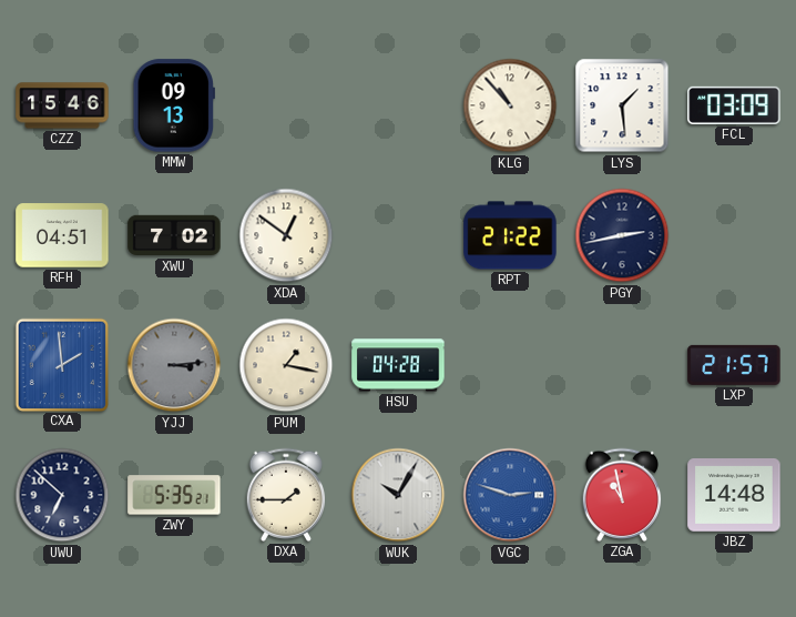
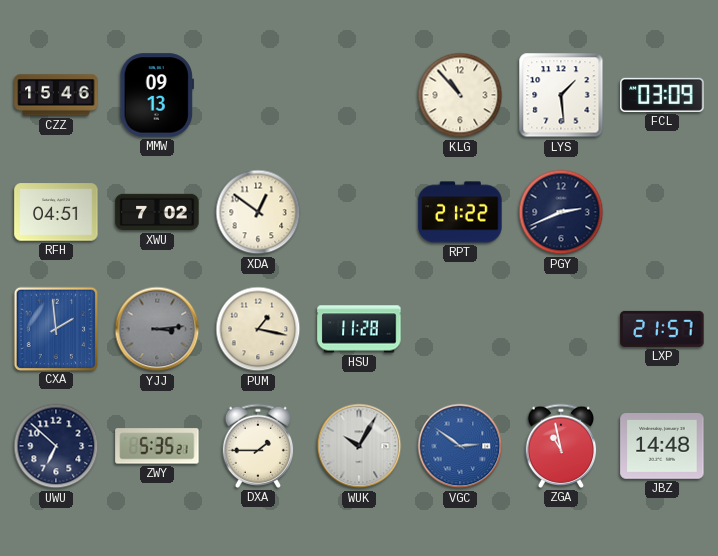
PGY: 2:43 -> 2:41
HSU: 04:28 -> 11:28
VGC: 2:48 -> 2:51
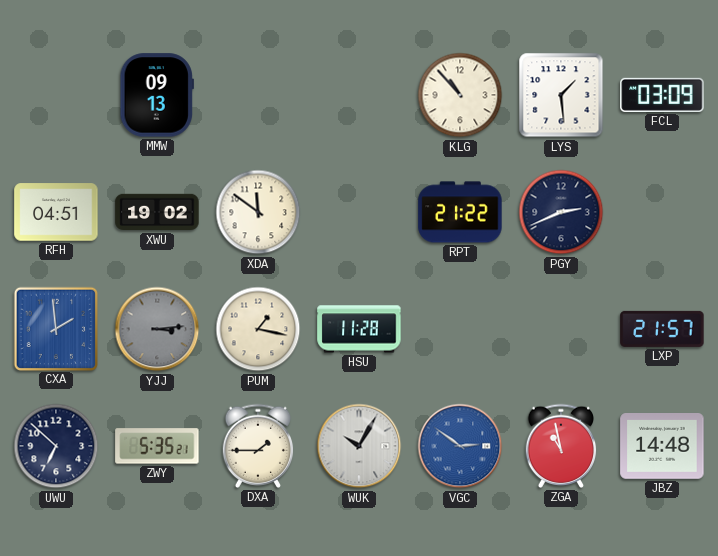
CZZ: 15:46 -> none
XWU: 7:02 -> 19:02
XDA: 12:51 -> 11:51
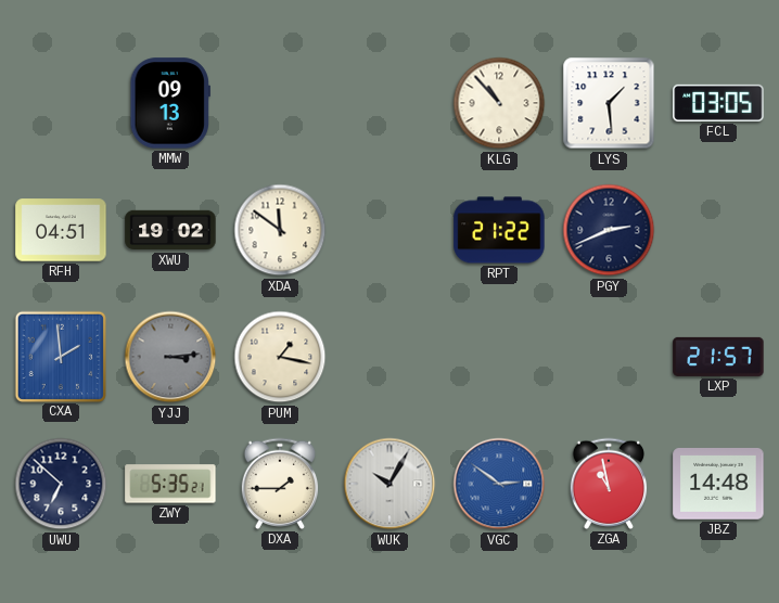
FCL: 03:09 -> 03:05
HSU: 11:28 -> none
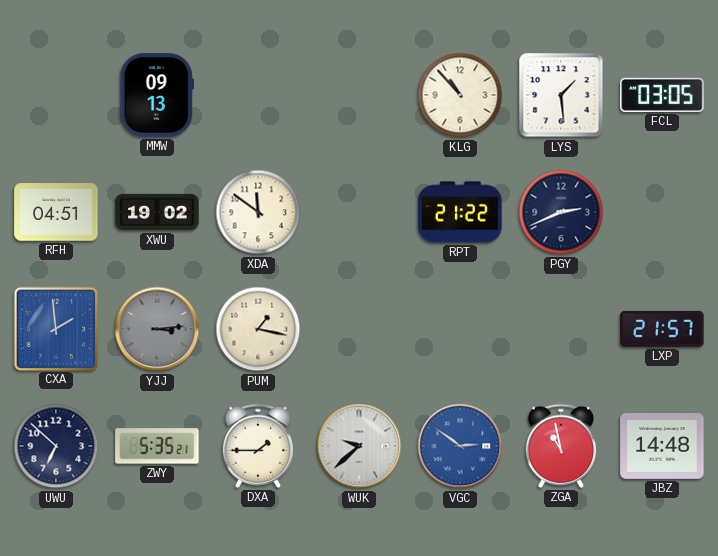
WUK: 10:05 -> 9:38
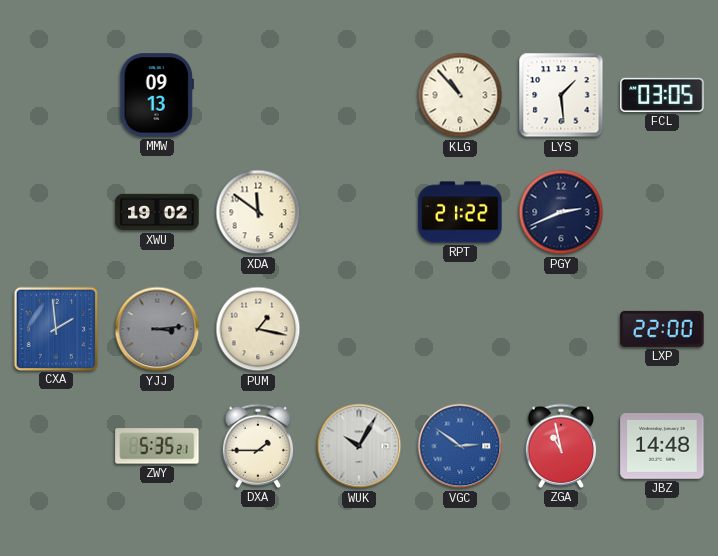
RFH: 04:51 -> none
LXP: 21:57 -> 22:00
UWU: 6:52 -> none
WUK: 9:38 -> 10:05
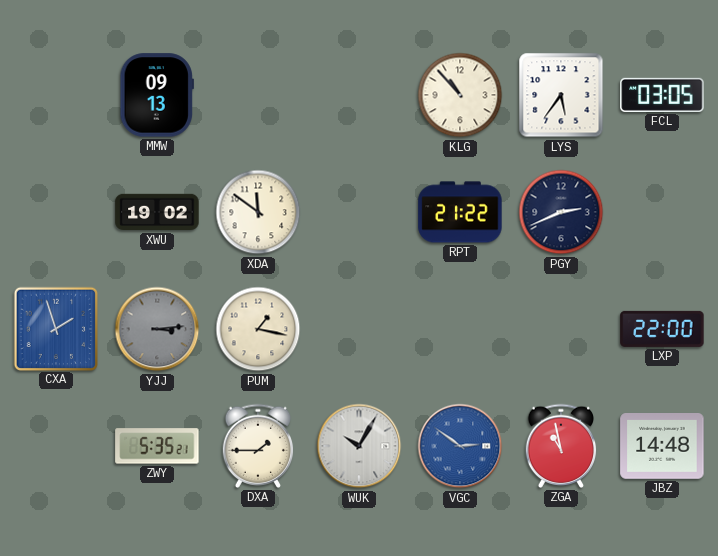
LYS: 1:29 -> 5:36
CXA: 1:59 -> 1:57
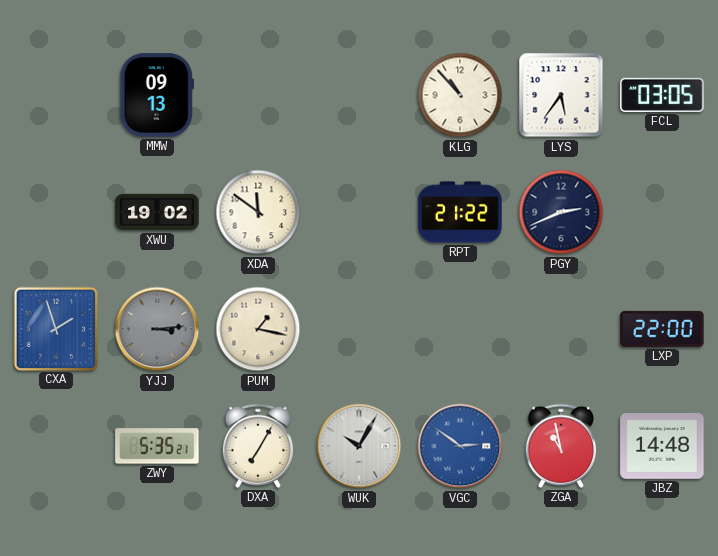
DXA: 1:45 -> 7:05
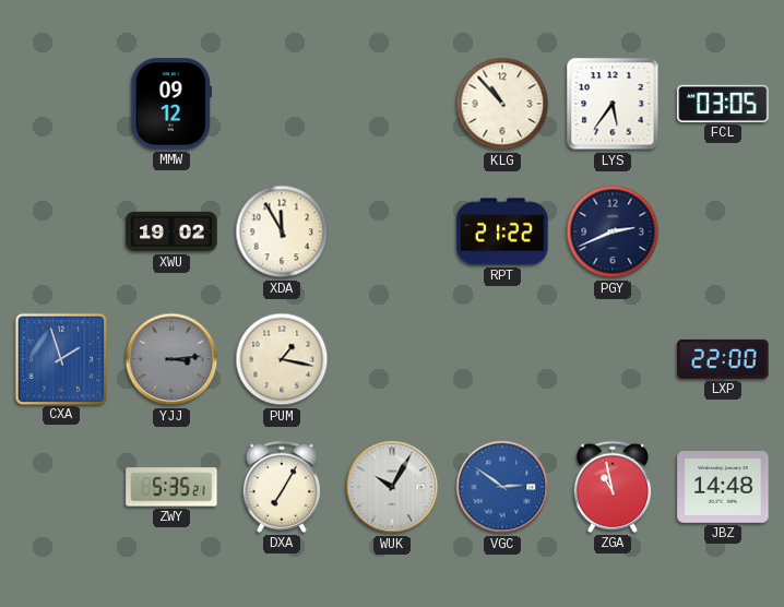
MMW: 09:13 -> 09:12
XDA: 11:51 -> 11:55
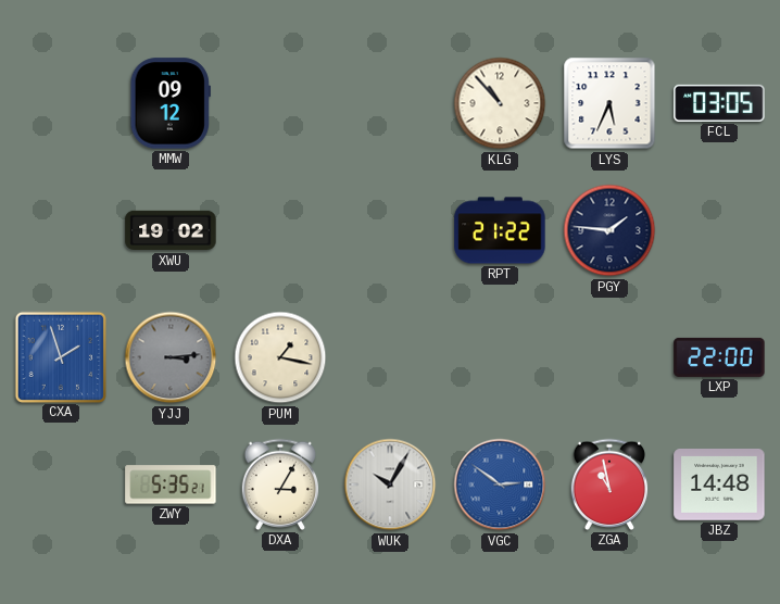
LYS: 5:36 -> 5:34
XDA: 11:55 -> none
PGY: 2:41 -> 1:46
DXA: 7:05 -> 3:05
